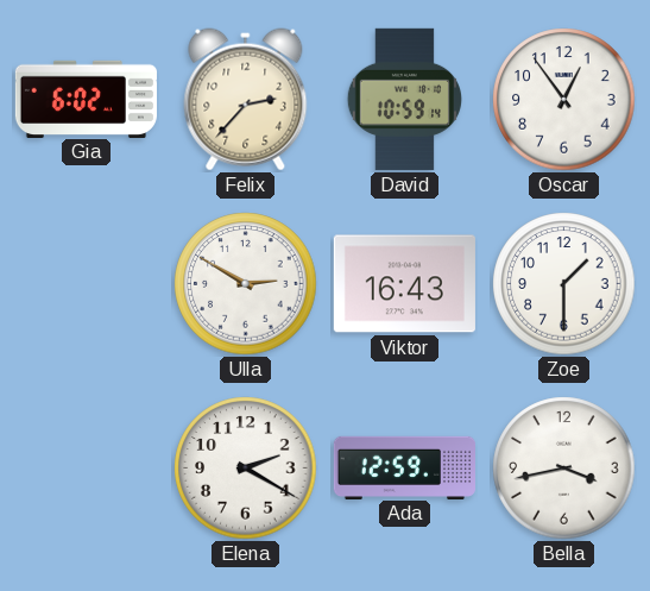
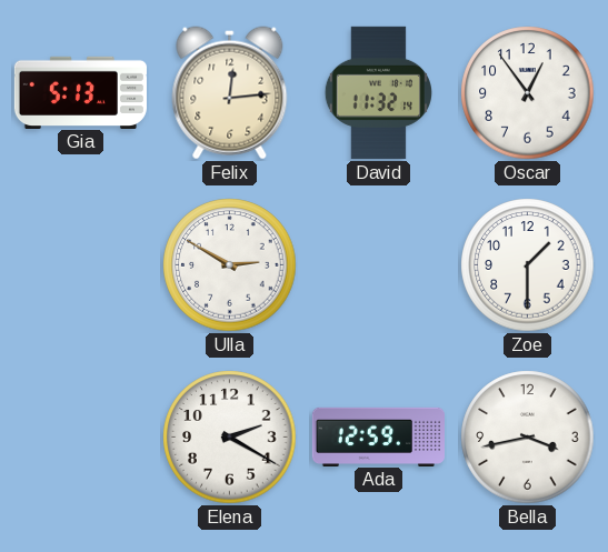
Gia: 6:02 -> 5:13
Felix: 2:37 -> 12:14
David: 10:59 -> 11:32
Viktor: 16:43 -> none
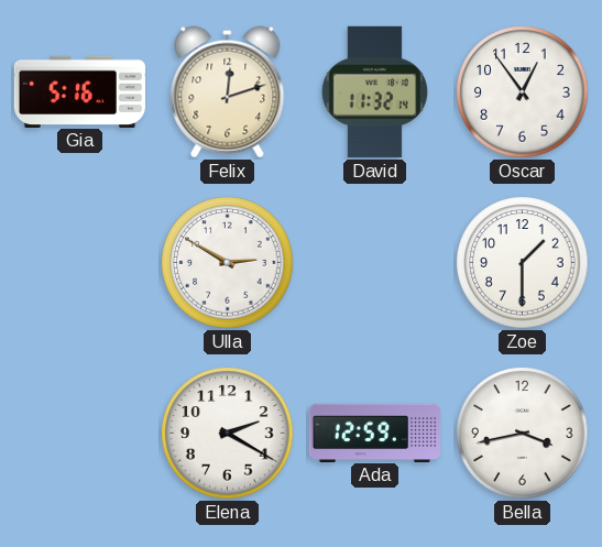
Gia: 5:13 -> 5:16
Felix: 12:14 -> 12:12
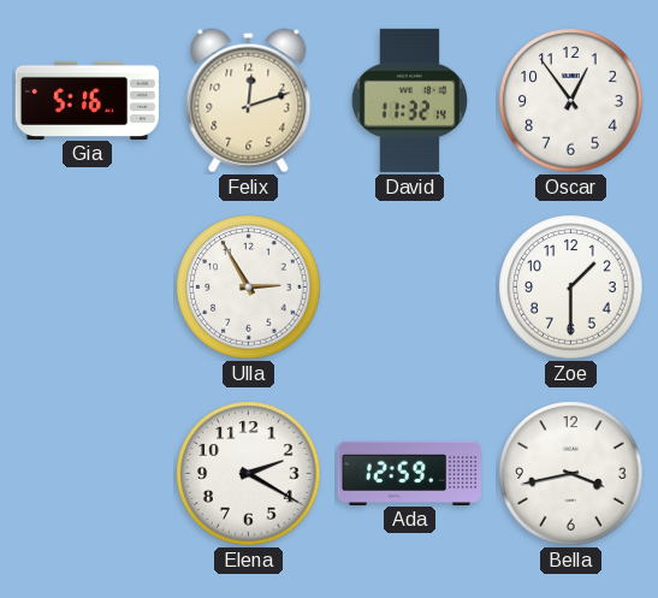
Ulla: 2:50 -> 2:55
